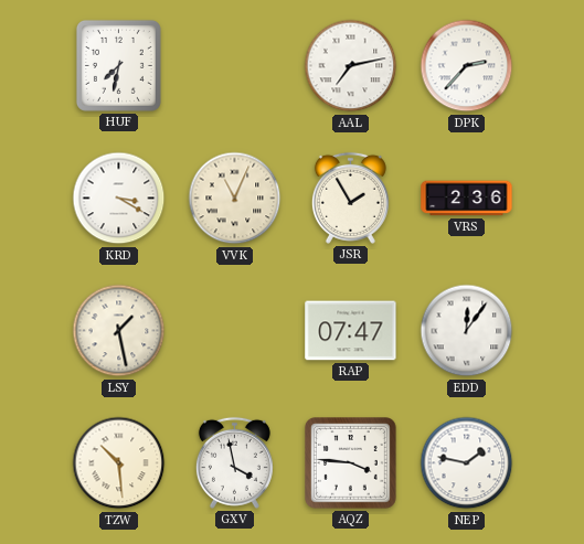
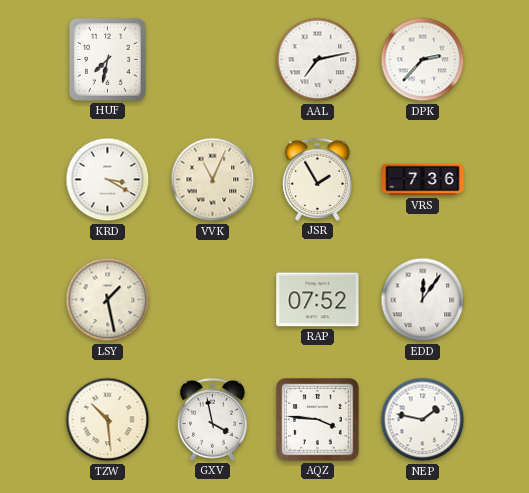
VRS: 2:36 -> 7:36
RAP: 07:47 -> 07:52
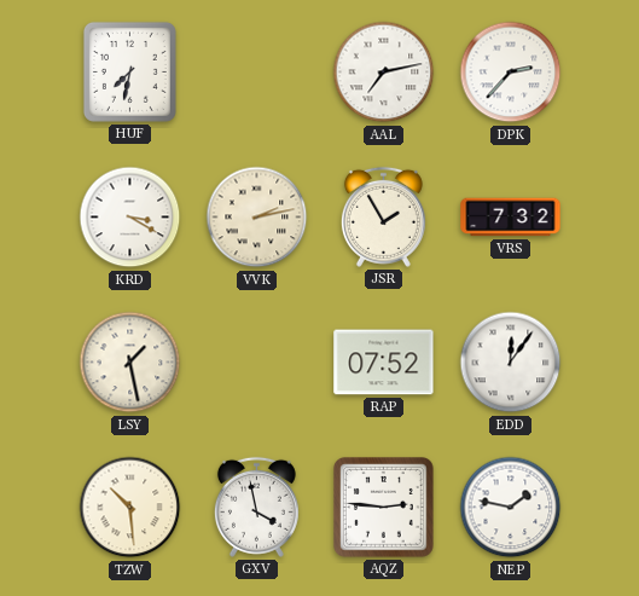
VVK: 11:04 -> 2:13
VRS: 7:36 -> 7:32
AQZ: 3:46 -> 2:46
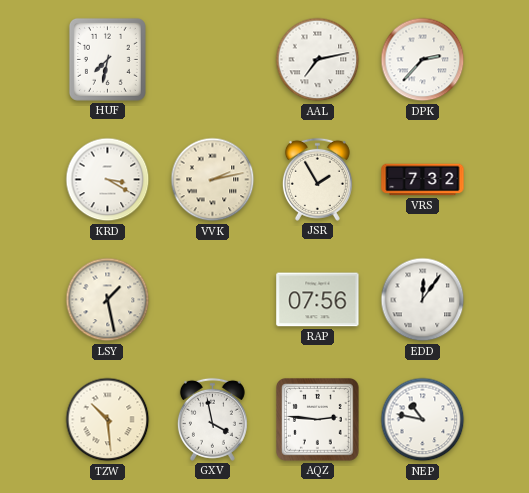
RAP: 07:52 -> 07:56
NEP: 1:47 -> 10:47
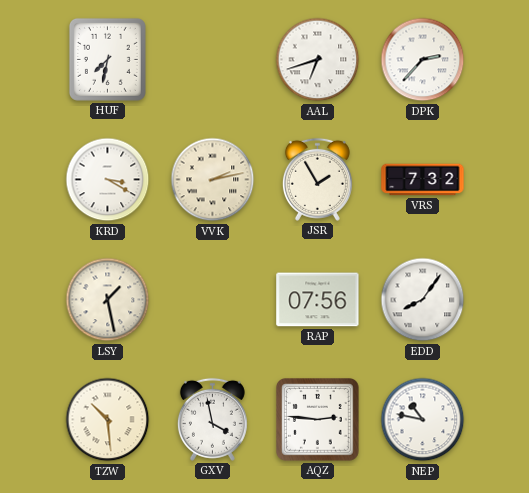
AAL: 7:13 -> 6:42
EDD: 12:06 -> 8:06
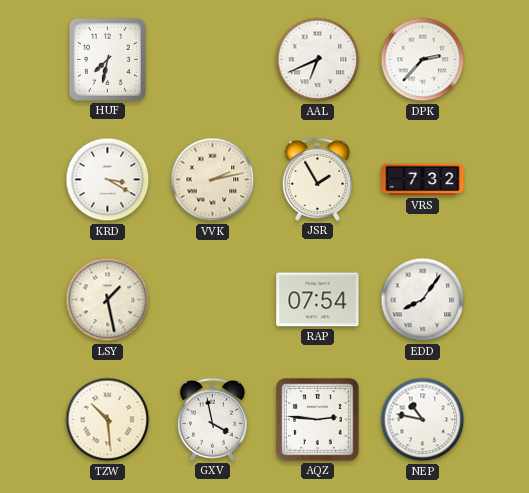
AAL: 6:42 -> 6:41
RAP: 07:56 -> 07:54
